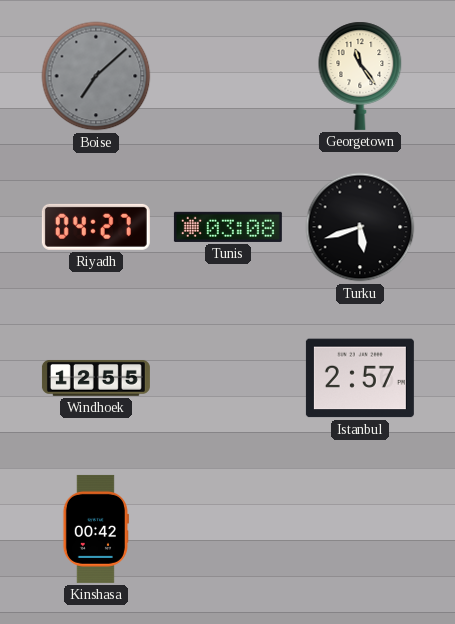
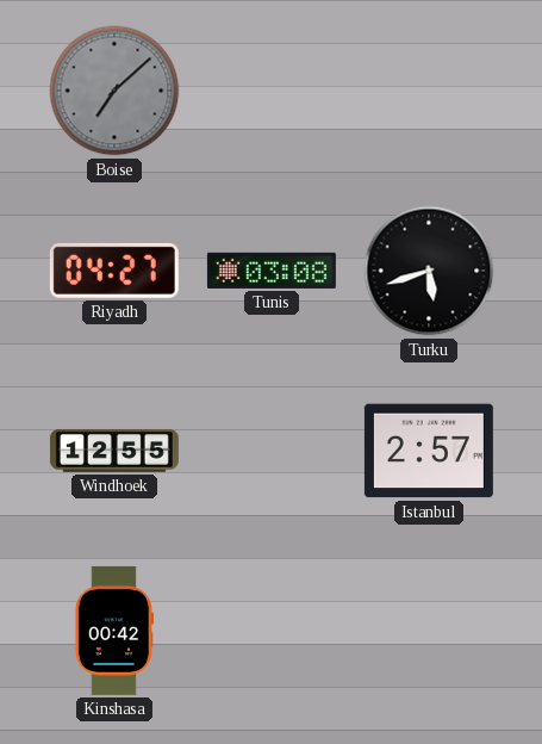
Georgetown: 11:24 -> none
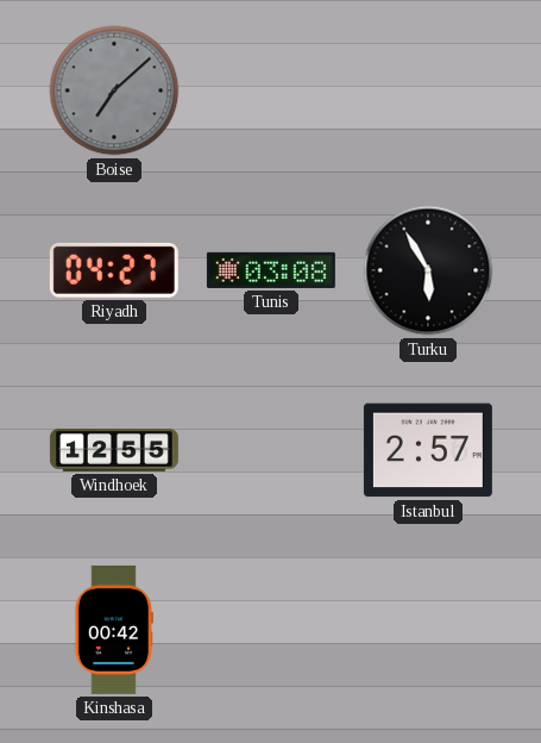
Turku: 5:42 -> 5:55
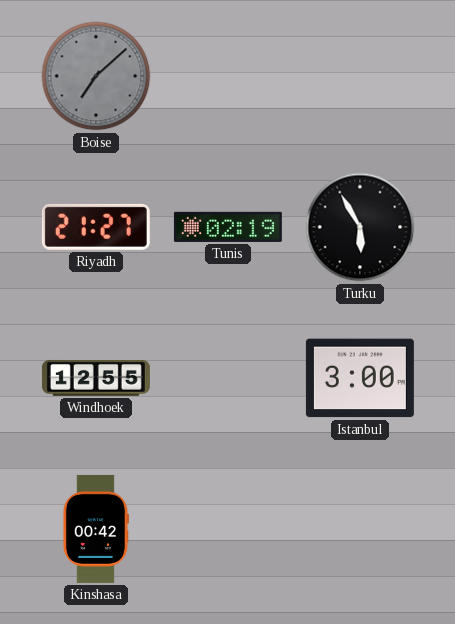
Riyadh: 04:27 -> 21:27
Tunis: 03:08 -> 02:19
Istanbul: 2:57 -> 3:00
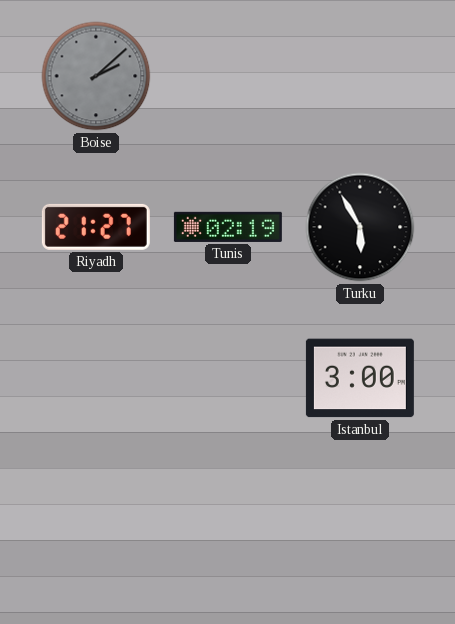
Boise: 7:08 -> 2:08
Windhoek: 12:55 -> none
Kinshasa: 00:42 -> none
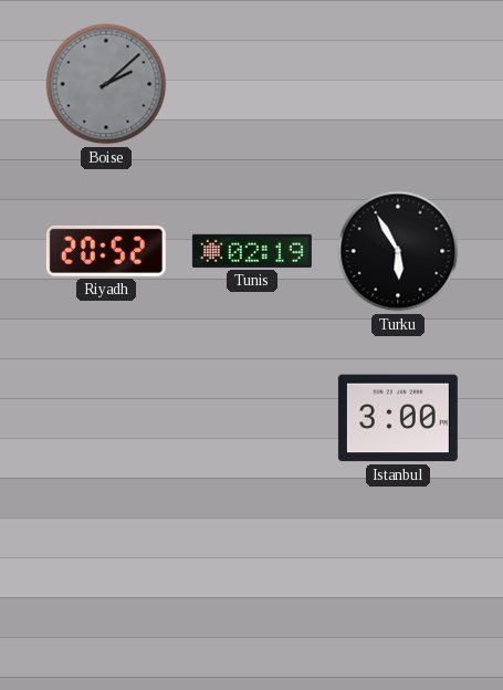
Riyadh: 21:27 -> 20:52
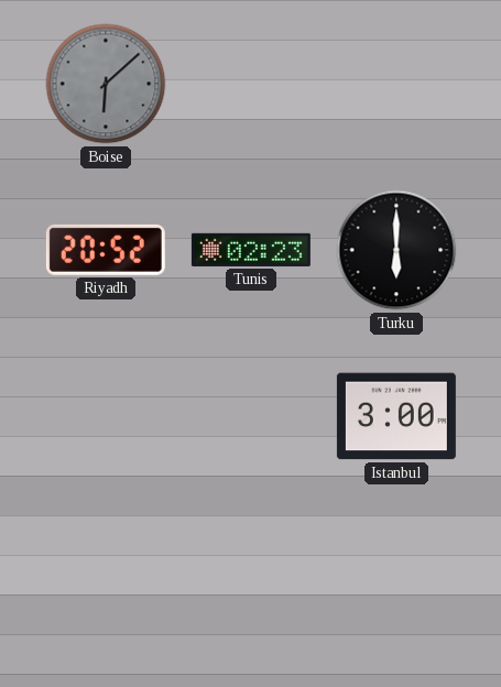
Boise: 2:08 -> 6:08
Tunis: 02:19 -> 02:23
Turku: 5:55 -> 6:00
